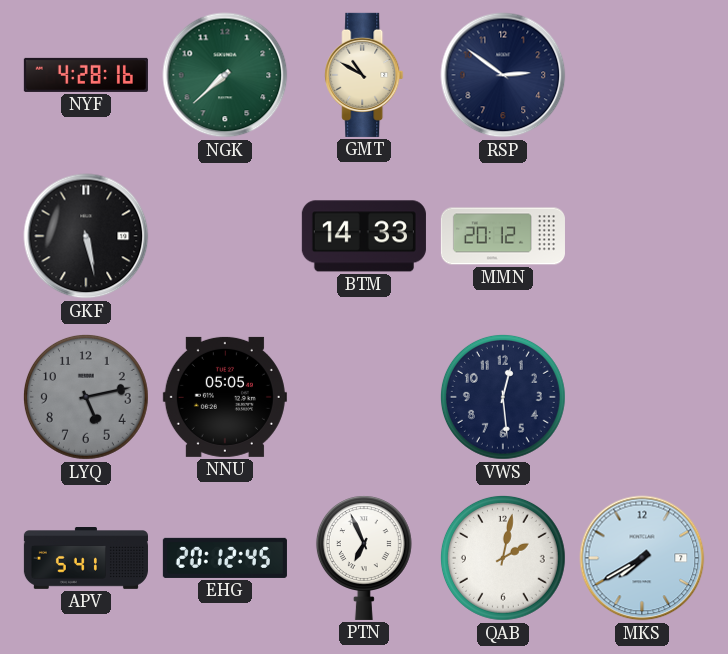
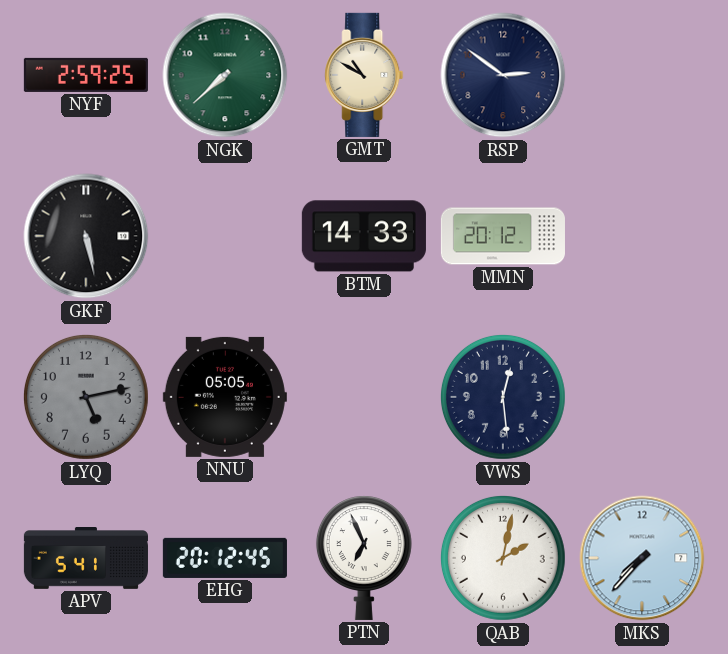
NYF: 4:28 -> 2:59
MKS: 7:40 -> 7:37
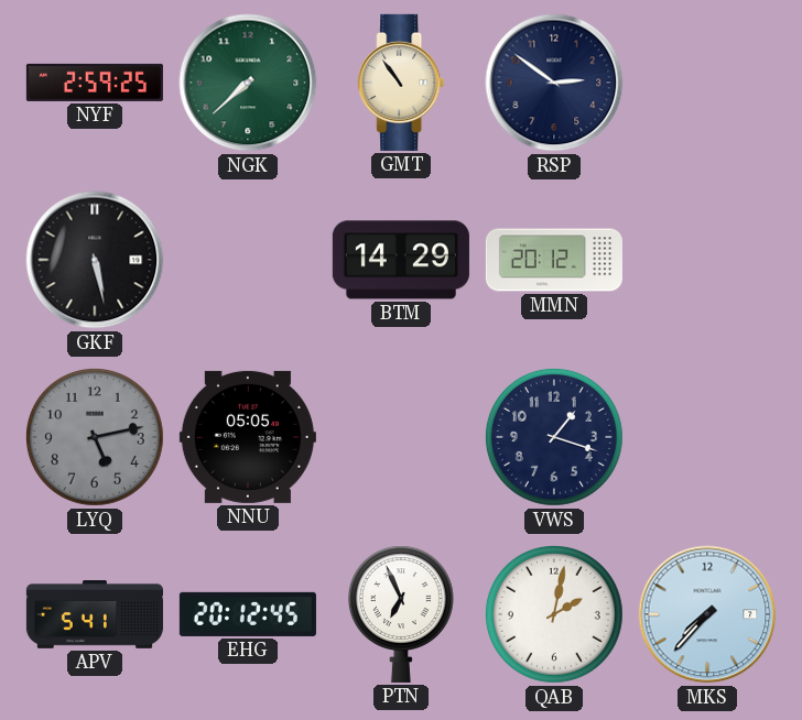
GMT: 10:50 -> 10:54
BTM: 14:33 -> 14:29
VWS: 12:29 -> 1:18
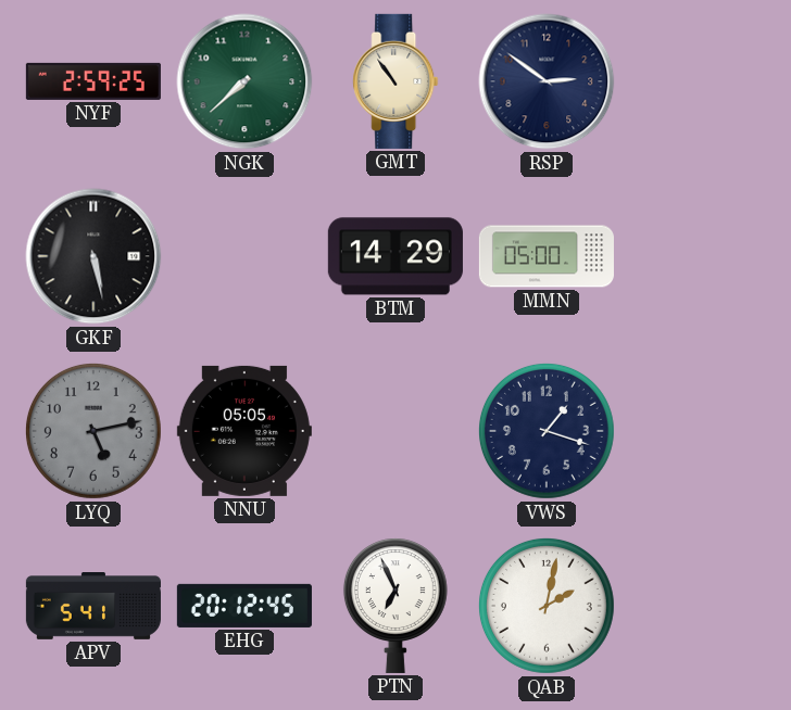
MMN: 20:12 -> 05:00
MKS: 7:37 -> none
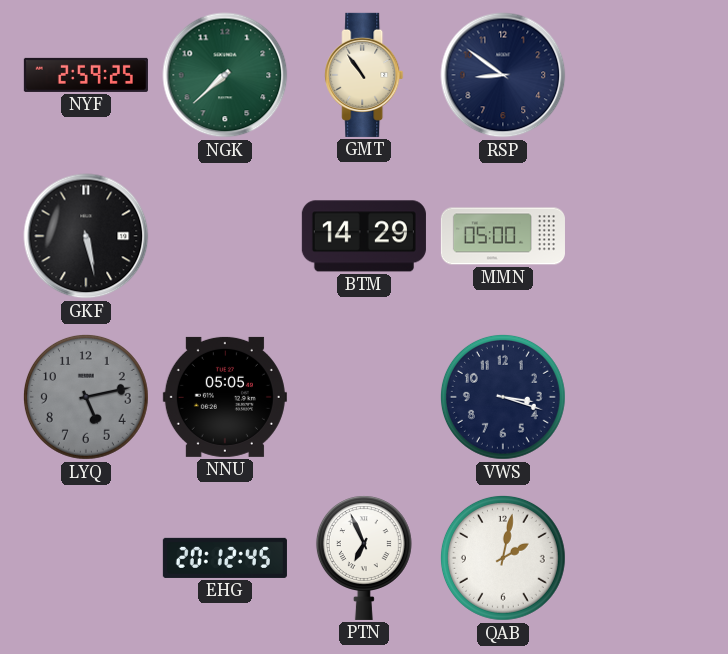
RSP: 2:51 -> 8:51
VWS: 1:18 -> 3:18
APV: 5:41 -> none
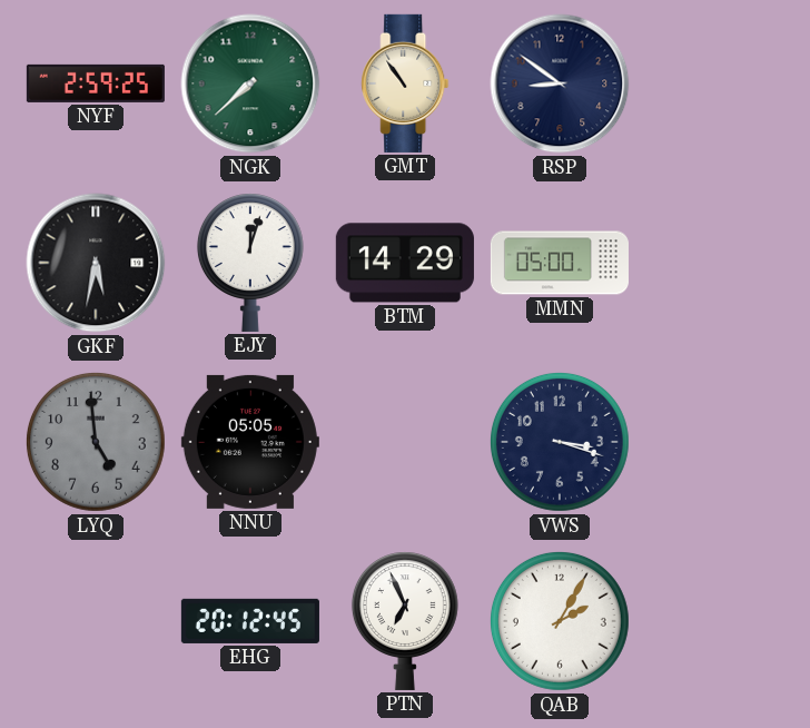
GKF: 5:28 -> 5:32
EJY: none -> 12:03
LYQ: 5:13 -> 4:59
QAB: 2:02 -> 2:05
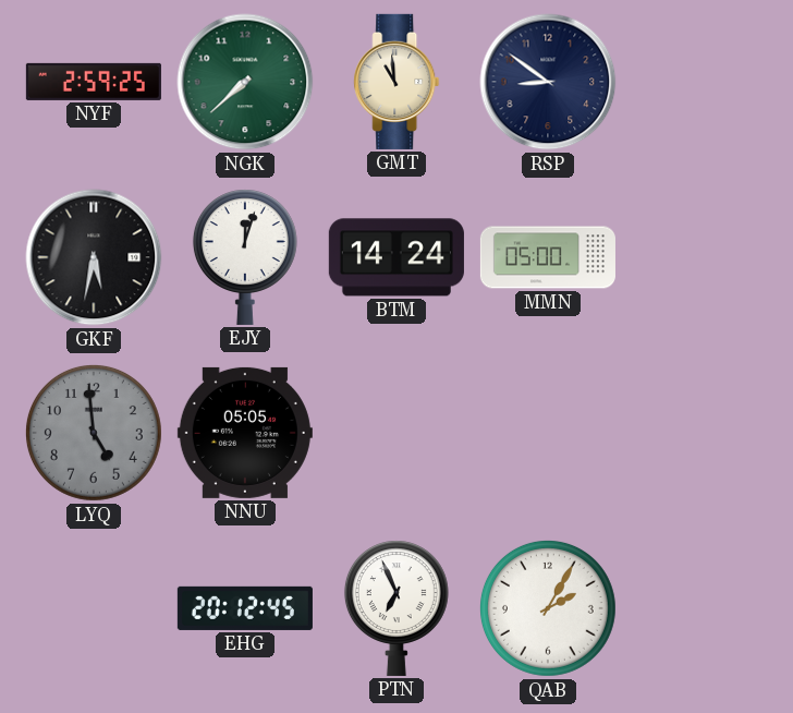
GMT: 10:54 -> 10:59
BTM: 14:29 -> 14:24
VWS: 3:18 -> none
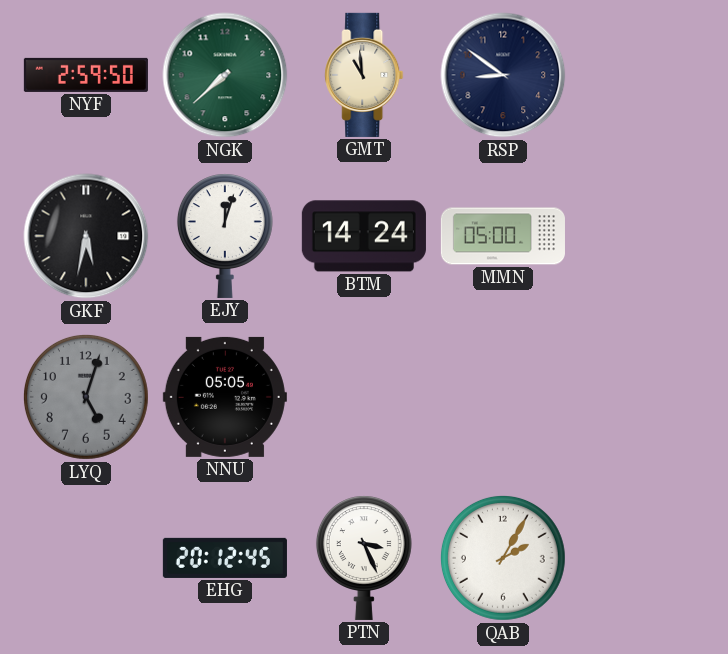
NYF: 2:59:25 -> 2:59:50
LYQ: 4:59 -> 5:03
PTN: 6:56 -> 3:26
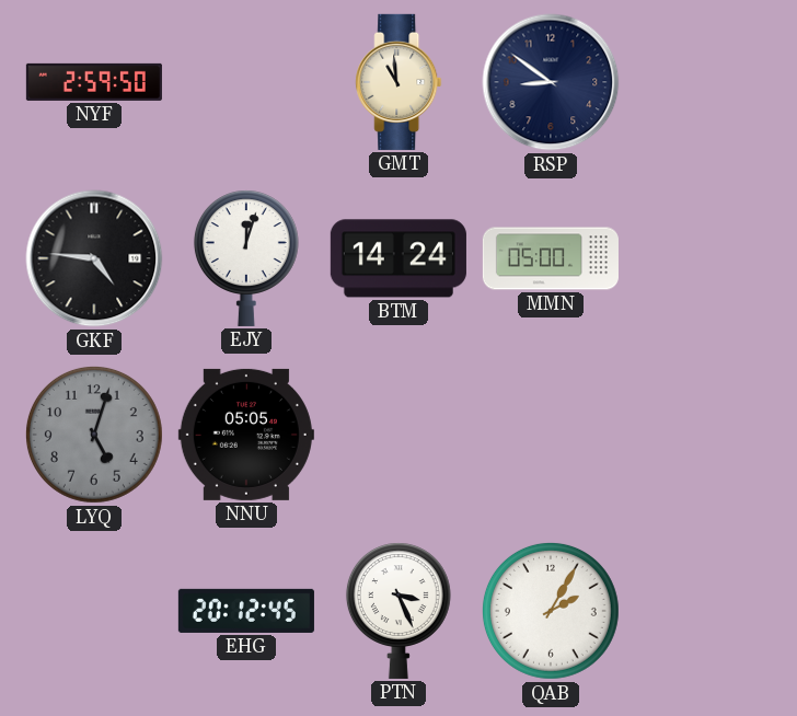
NGK: 7:38 -> none
GKF: 5:32 -> 4:46
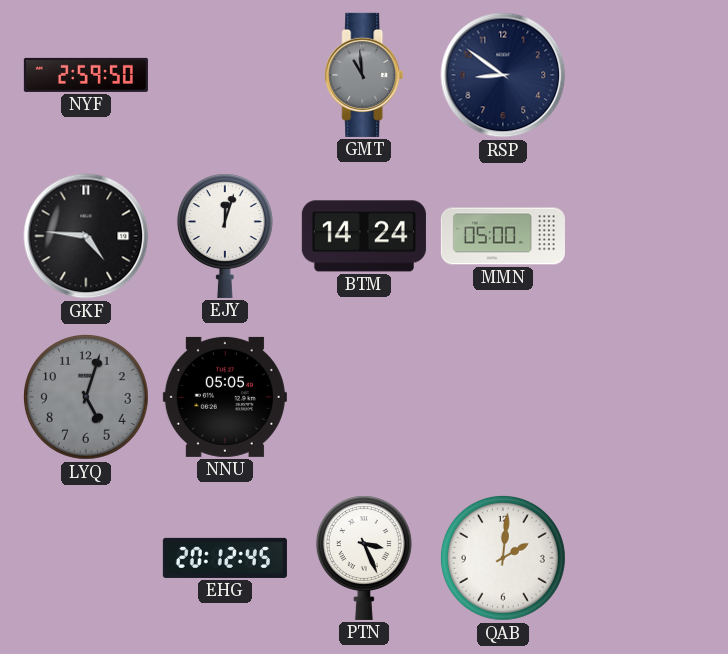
GMT dial: cream -> grey
QAB: 2:05 -> 2:01
